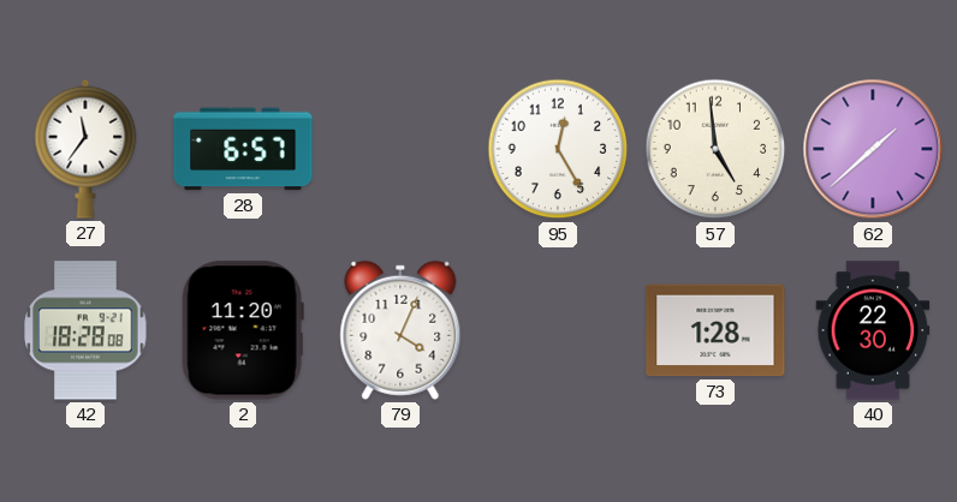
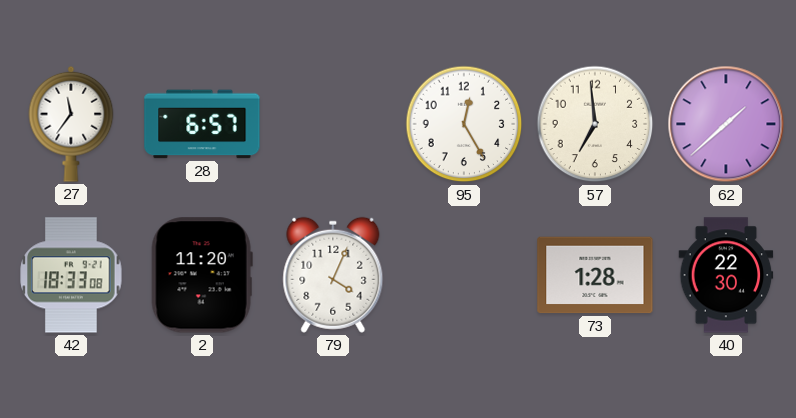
57: 4:59 -> 6:59
42: 18:28 -> 18:33
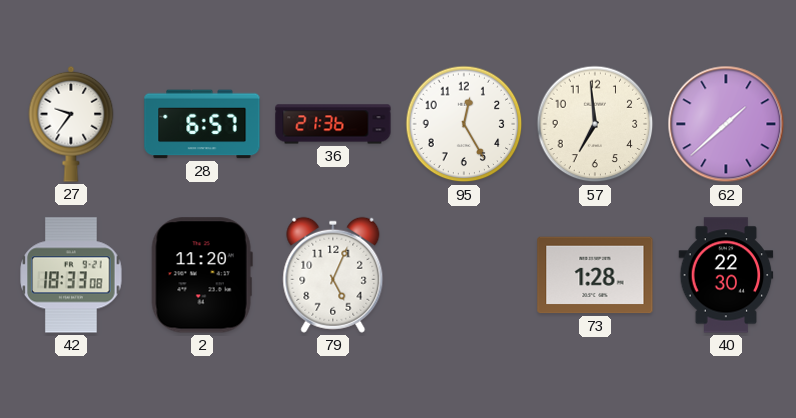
27: 11:36 -> 9:36
36: none -> 21:36
79: 4:04 -> 5:04
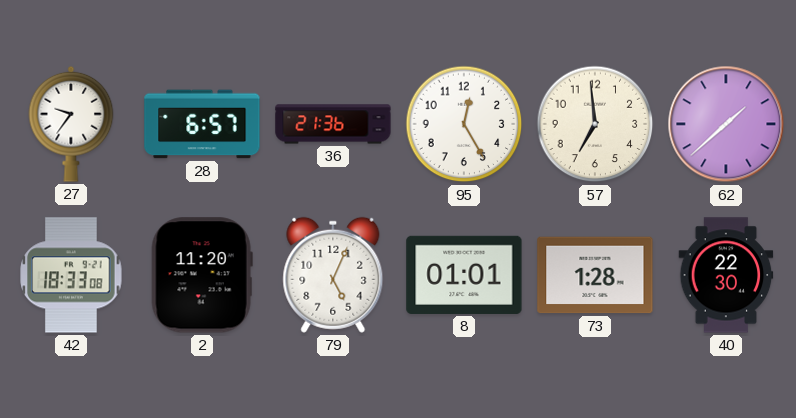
8: none -> 01:01
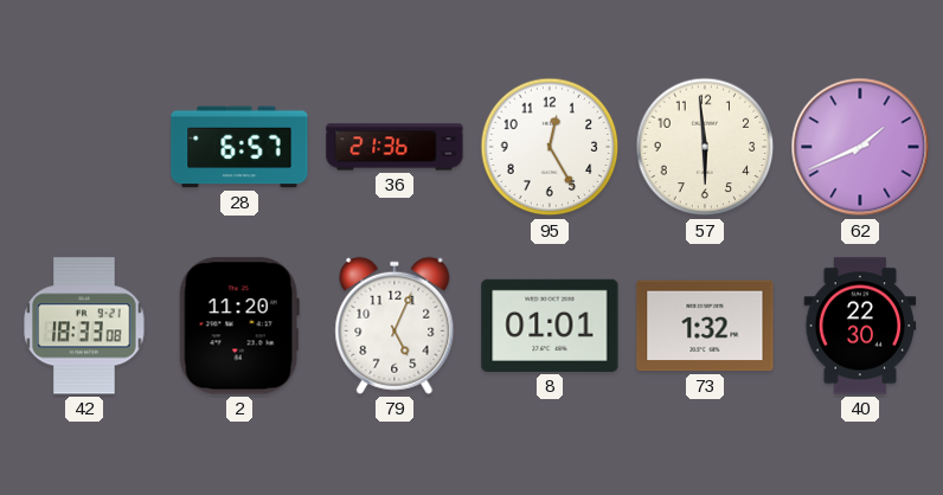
27: 9:36 -> none
57: 6:59 -> 5:59
62: 1:38 -> 1:41
73: 1:28 -> 1:32
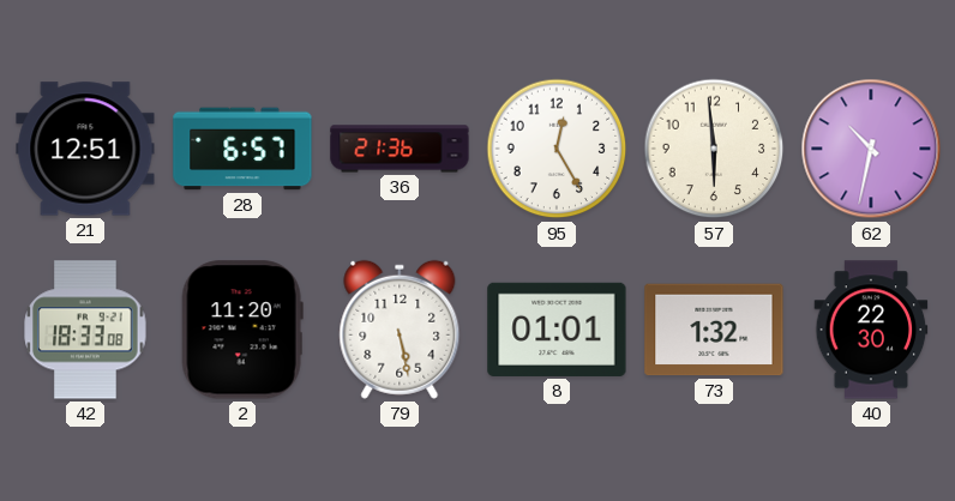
21: none -> 12:51
62: 1:41 -> 10:32
79: 5:04 -> 5:28
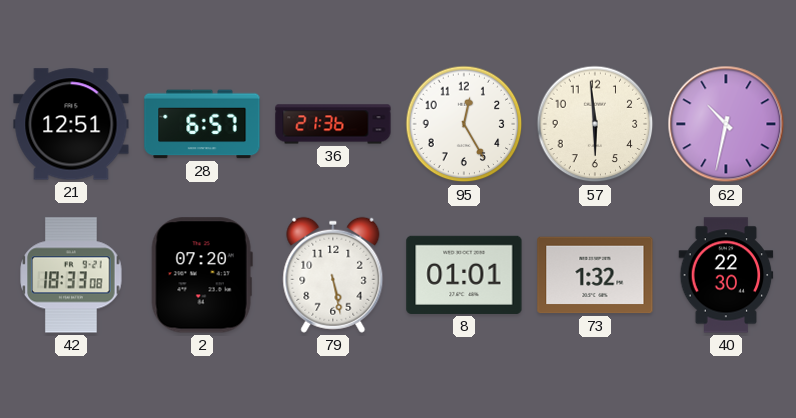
2: 11:20 -> 07:20
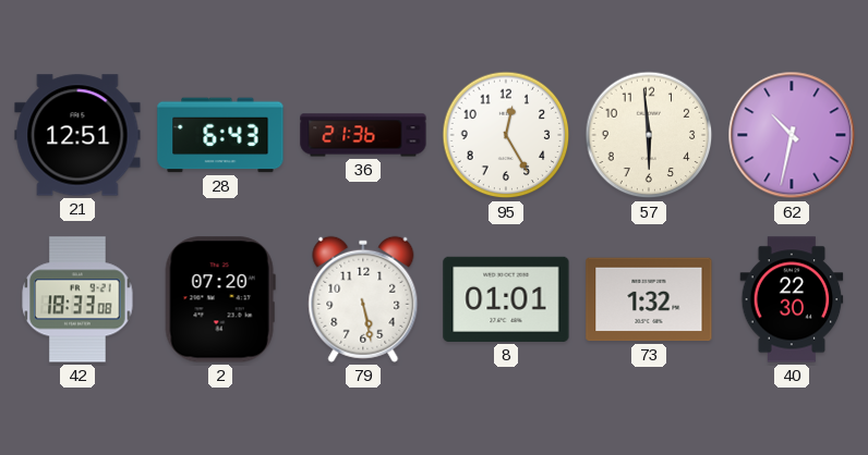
28: 6:57 -> 6:43
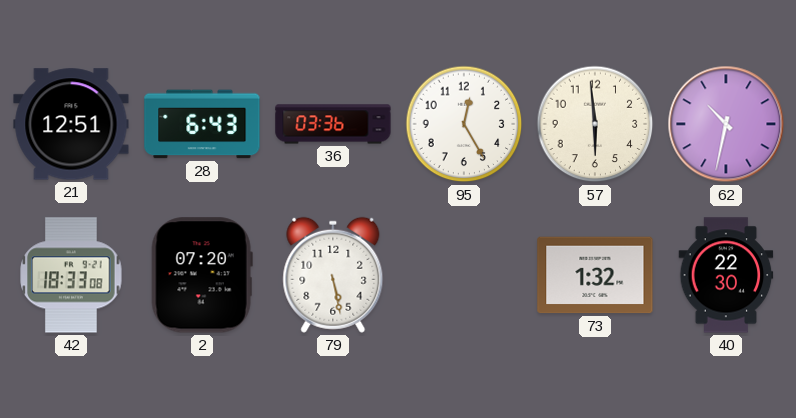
36: 21:36 -> 03:36
8: 01:01 -> none
